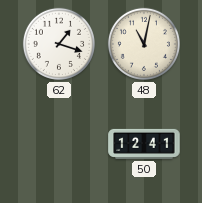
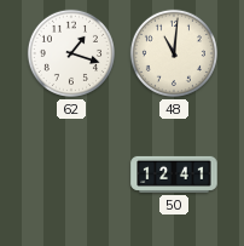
48: 11:02 -> 11:01
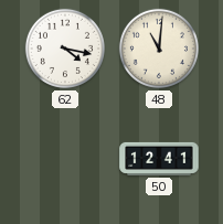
62: 1:18 -> 4:17
